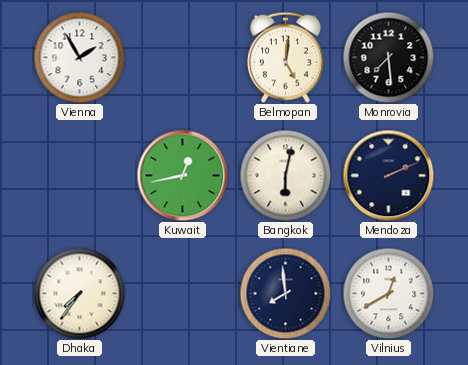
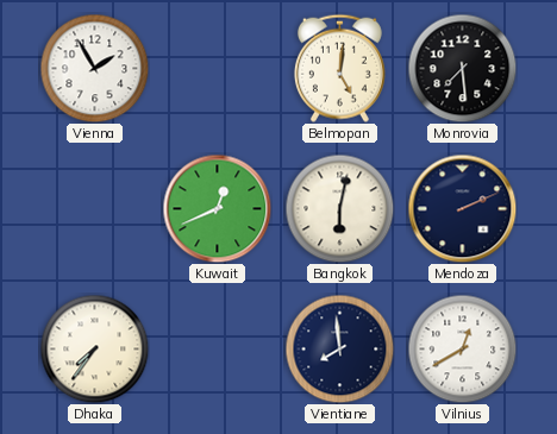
Kuwait: 12:43 -> 12:41
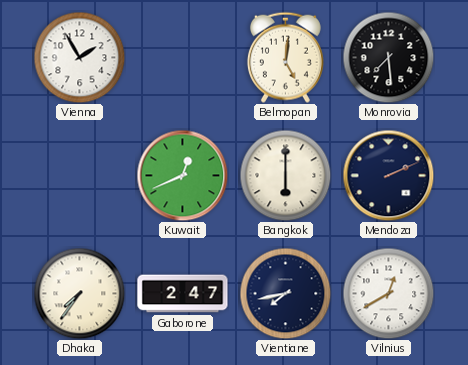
Bangkok: 6:02 -> 6:00
Gaborone: none -> 2:47
Vientiane: 7:59 -> 7:43
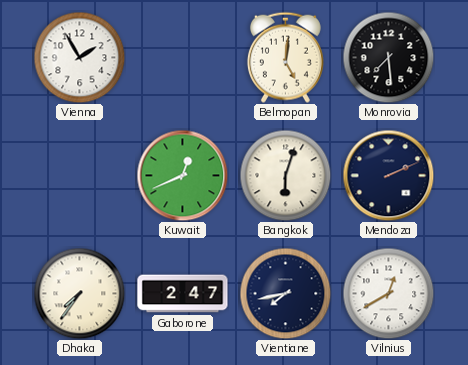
Bangkok: 6:00 -> 6:03
